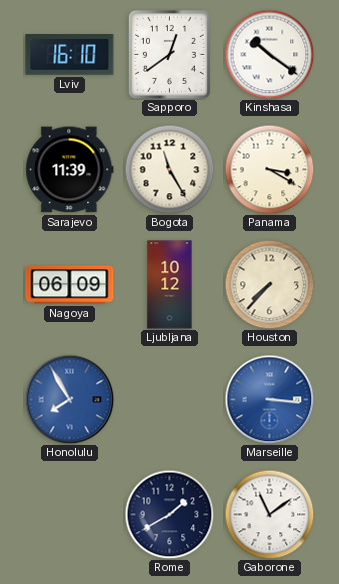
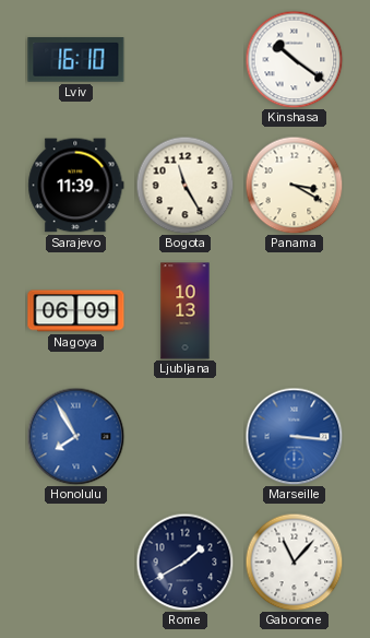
Sapporo: 12:39 -> none
Ljubljana: 10:12 -> 10:13
Houston: 7:37 -> none
Gaborone: 11:09 -> 11:07
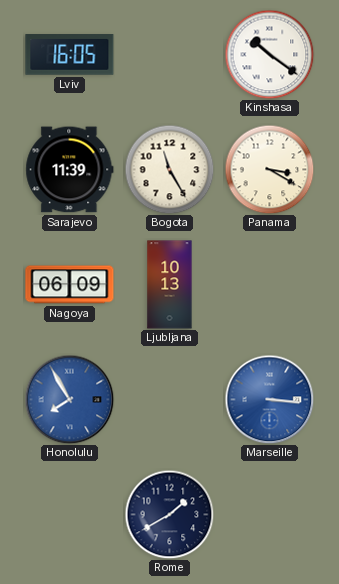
Lviv: 16:10 -> 16:05
Gaborone: 11:07 -> none
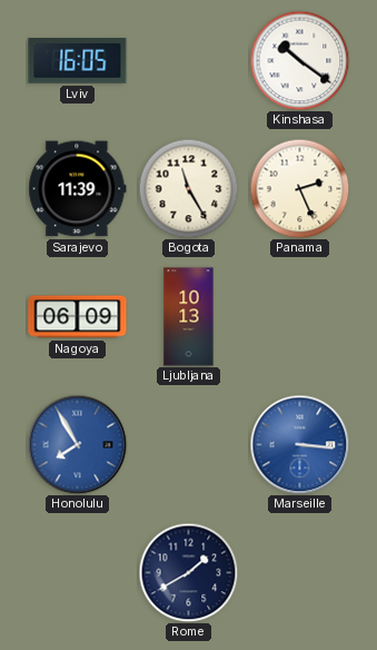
Panama: 3:20 -> 2:26
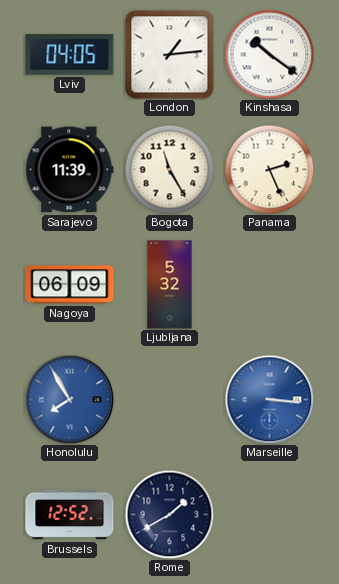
Lviv: 16:05 -> 04:05
London: none -> 1:14
Ljubljana: 10:13 -> 5:32
Brussels: none -> 12:52
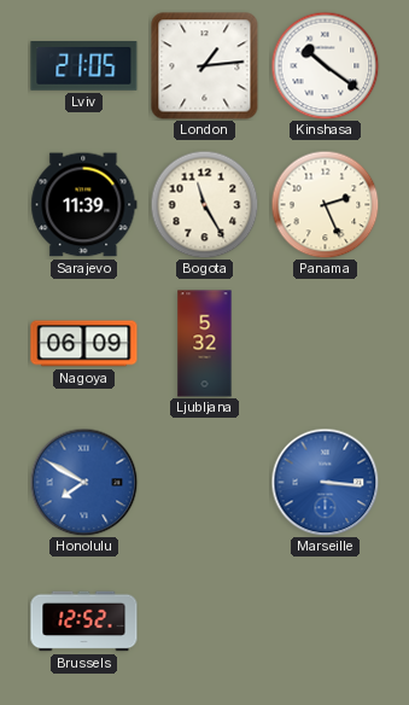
Lviv: 04:05 -> 21:05
Honolulu: 7:55 -> 7:50
Rome: 1:40 -> none
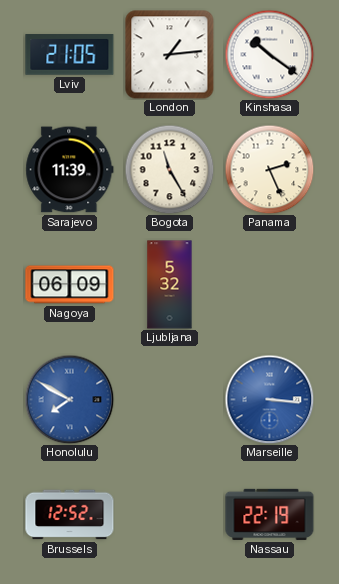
Nassau: none -> 22:19
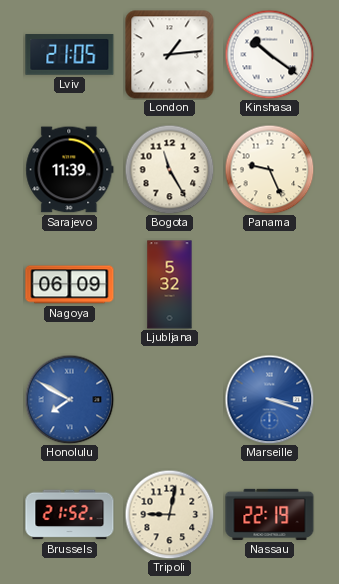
Panama: 2:26 -> 9:26
Marseille: 3:16 -> 3:18
Brussels: 12:52 -> 21:52
Tripoli: none -> 9:02
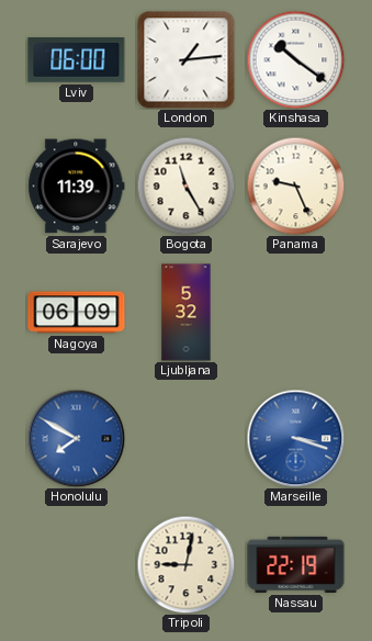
Lviv: 21:05 -> 06:00
Brussels: 21:52 -> none
